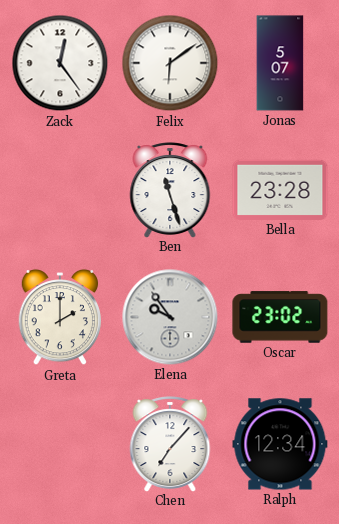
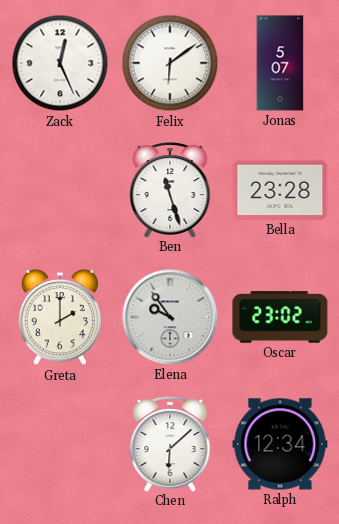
Zack: 12:24 -> 12:26
Chen: 7:07 -> 6:08
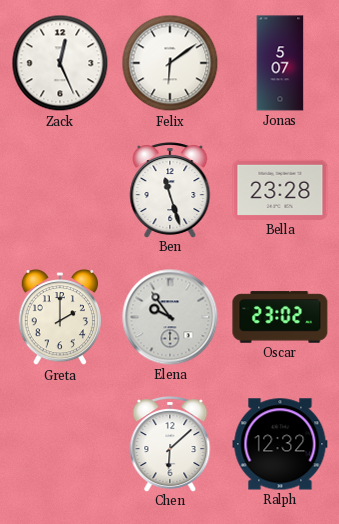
Ralph: 12:34 -> 12:32
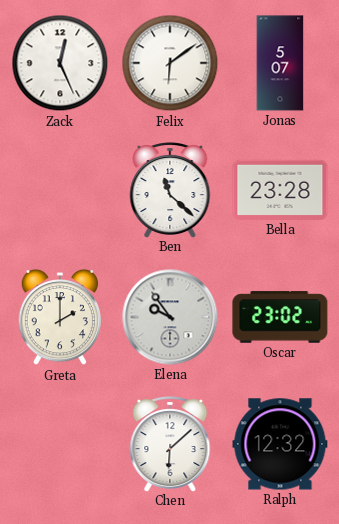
Ben: 11:27 -> 11:22
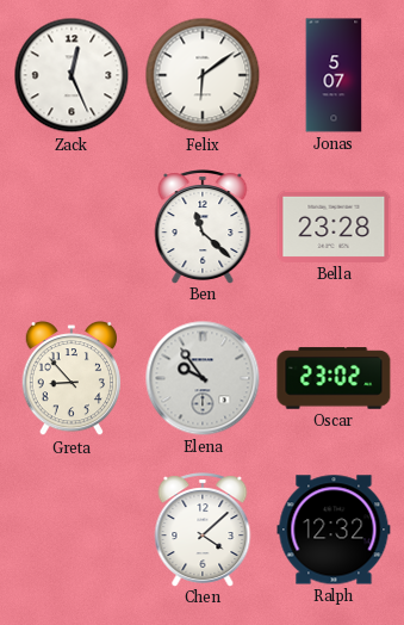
Greta: 2:00 -> 8:53
Chen: 6:08 -> 4:08
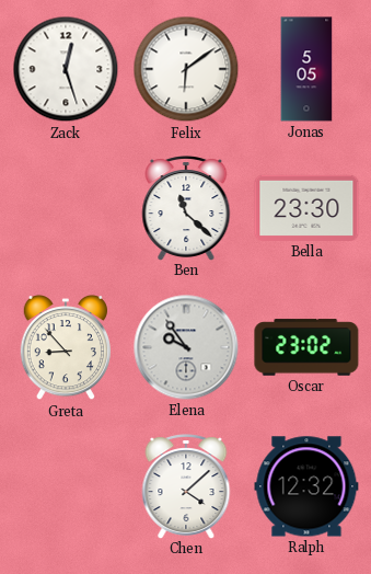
Zack: 12:26 -> 12:27
Jonas: 5:07 -> 5:05
Bella: 23:28 -> 23:30
